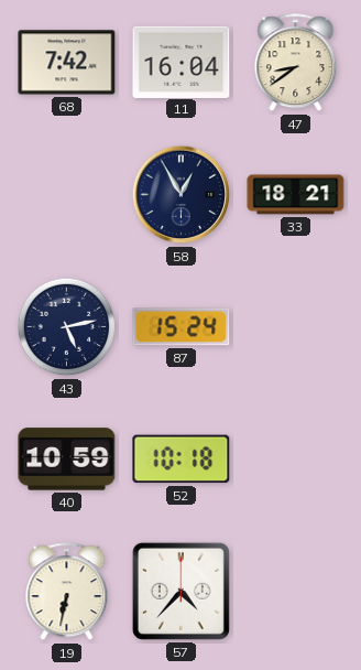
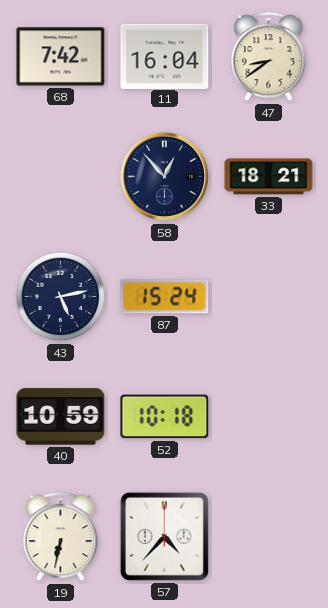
58: 12:55 -> 12:53
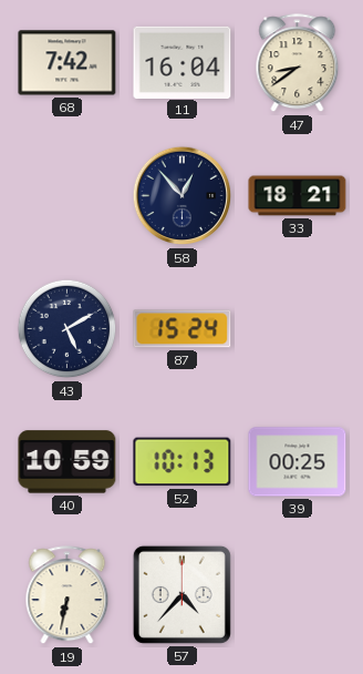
43: 5:13 -> 5:10
52: 10:18 -> 10:13
39: none -> 00:25
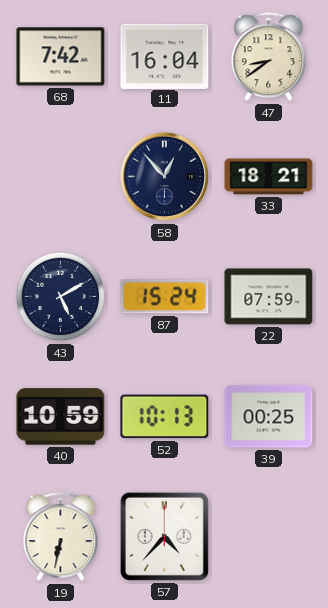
22: none -> 07:59
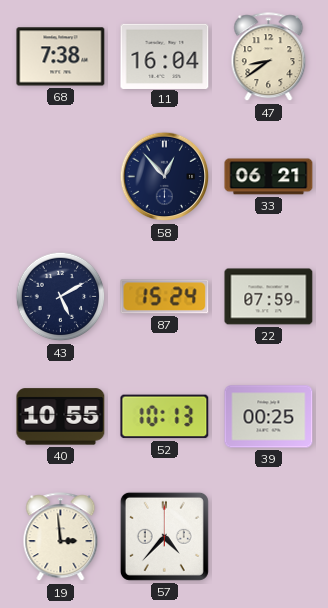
68: 7:42 -> 7:38
33: 18:21 -> 06:21
40: 10:59 -> 10:55
19: 6:32 -> 2:59
